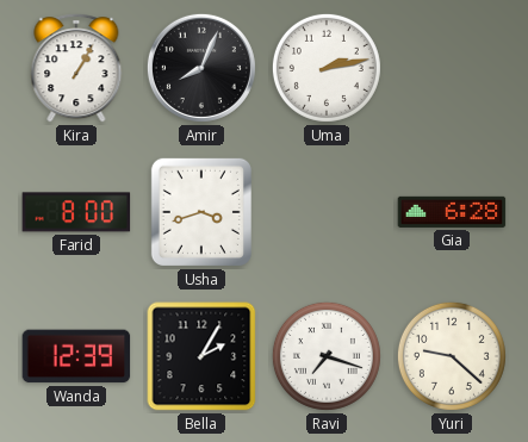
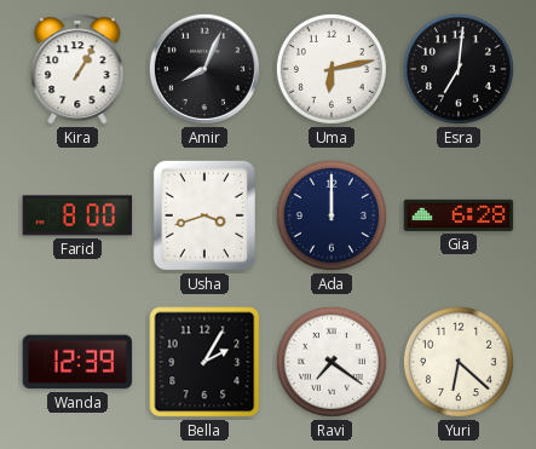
Uma: 2:13 -> 6:13
Esra: none -> 7:01
Ada: none -> 12:00
Ravi: 7:18 -> 7:21
Yuri: 9:22 -> 6:22
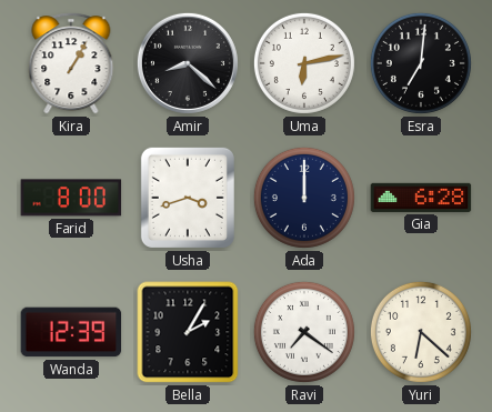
Amir: 8:04 -> 8:22
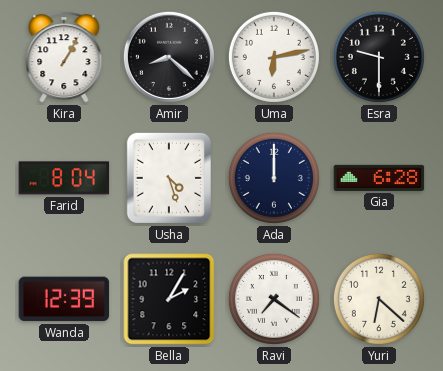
Esra: 7:01 -> 9:30
Farid: 8:00 -> 8:04
Usha: 3:42 -> 4:27
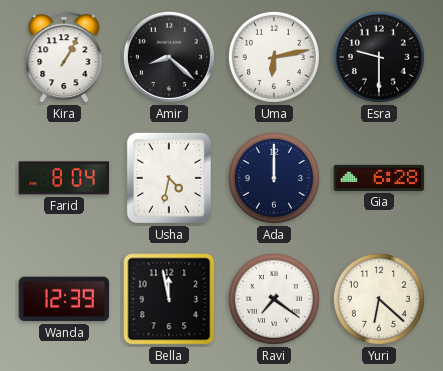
Usha: 4:27 -> 4:32
Bella: 2:05 -> 11:58
